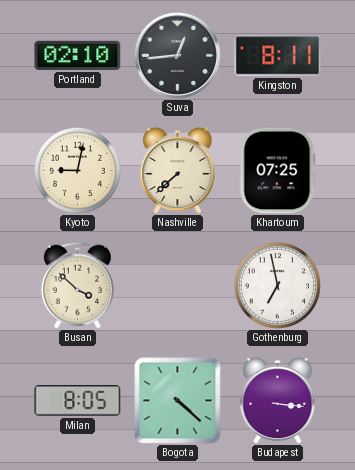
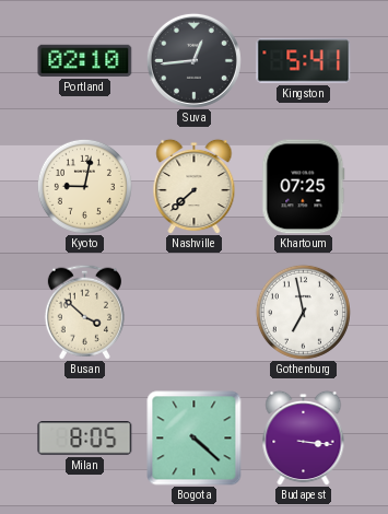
Kingston: 8:11 -> 5:41
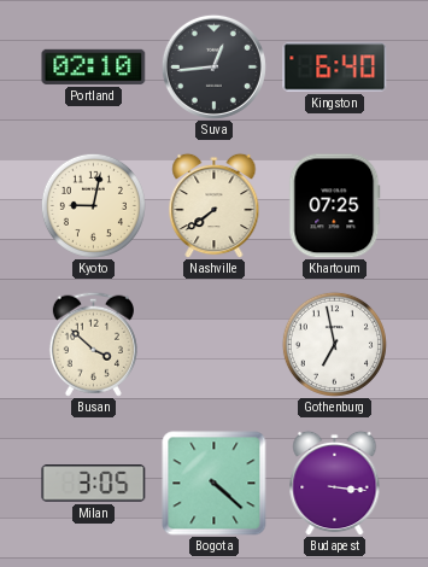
Kingston: 5:41 -> 6:40
Nashville: 7:38 -> 7:39
Milan: 8:05 -> 3:05
